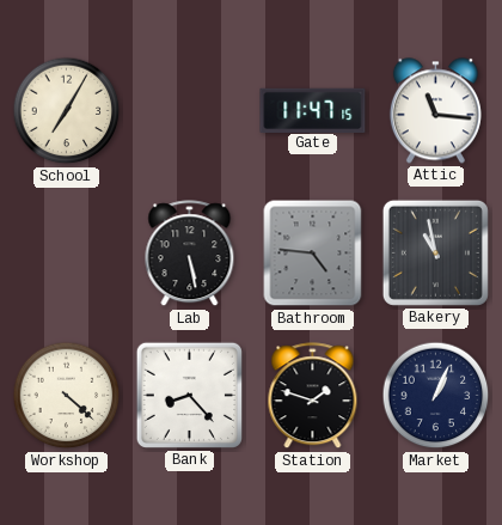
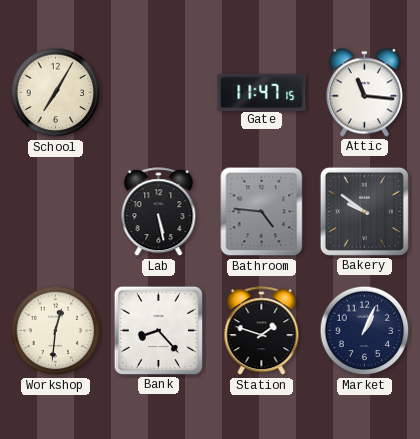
Bakery: 10:58 -> 9:51
Workshop: 4:22 -> 12:31
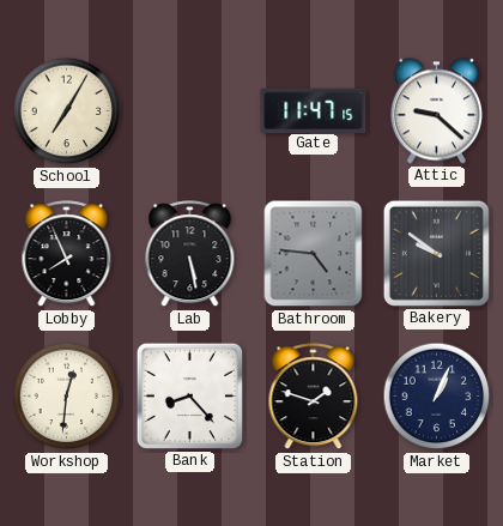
Attic: 11:16 -> 9:22
Lobby: none -> 7:56
